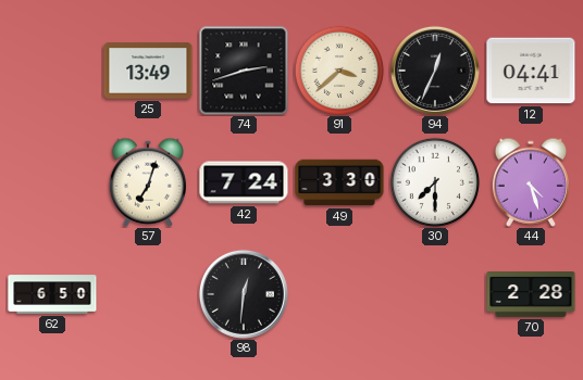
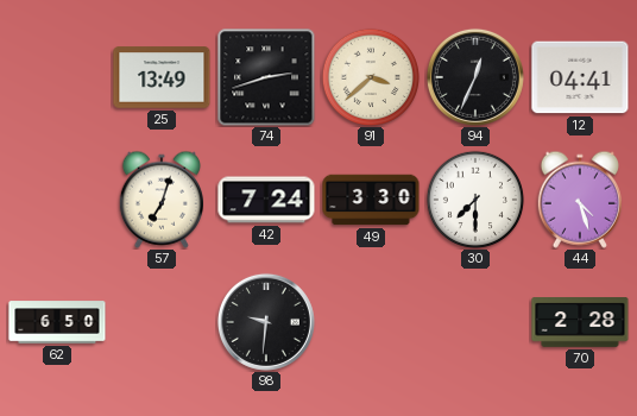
98: 12:31 -> 9:31
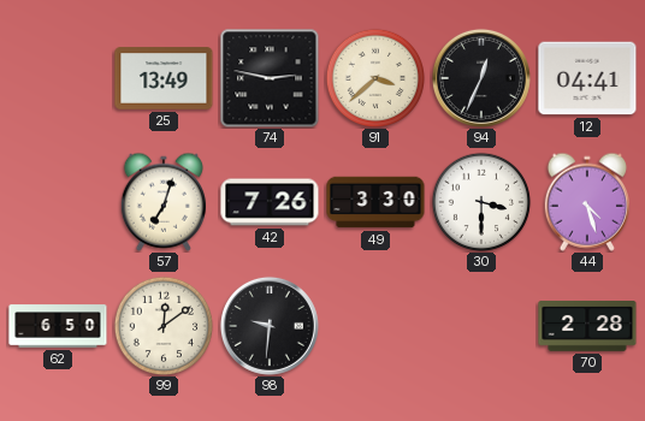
74: 2:42 -> 2:47
42: 7:24 -> 7:26
30: 7:30 -> 3:30
99: none -> 12:09
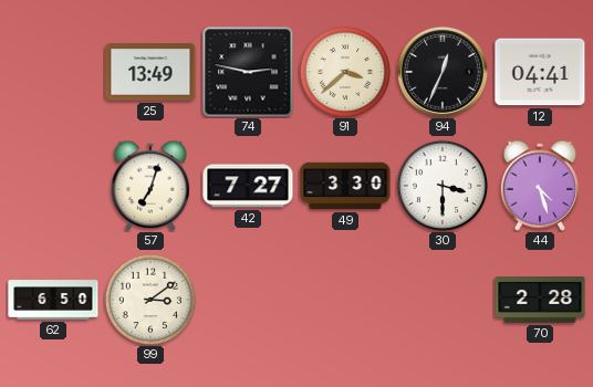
42: 7:26 -> 7:27
99: 12:09 -> 3:09
98: 9:31 -> none
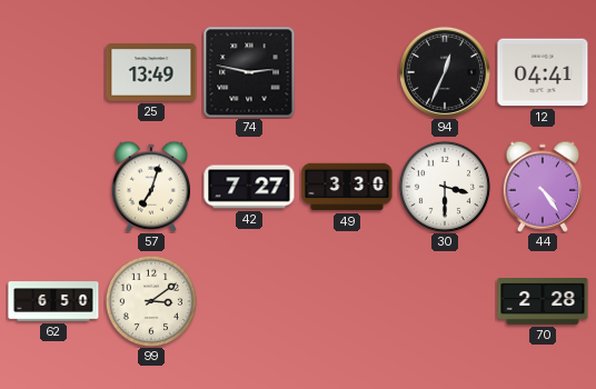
91: 3:38 -> none
44: 4:27 -> 4:24
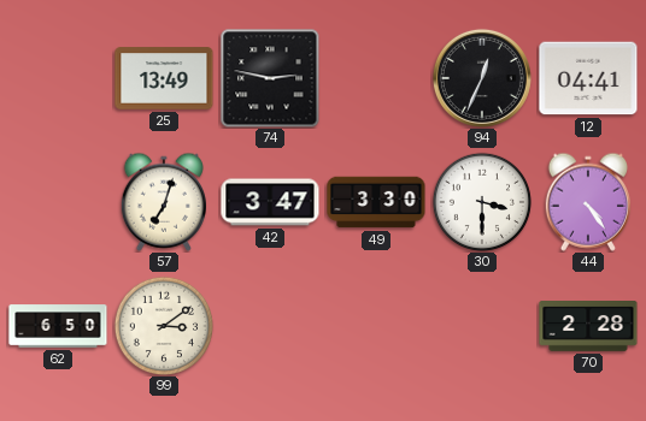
42: 7:27 -> 3:47
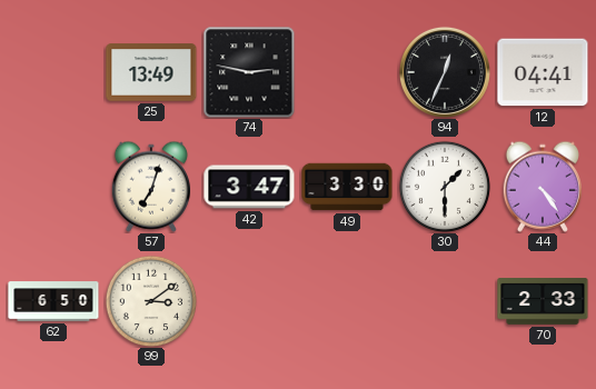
30: 3:30 -> 1:30
70: 2:28 -> 2:33
